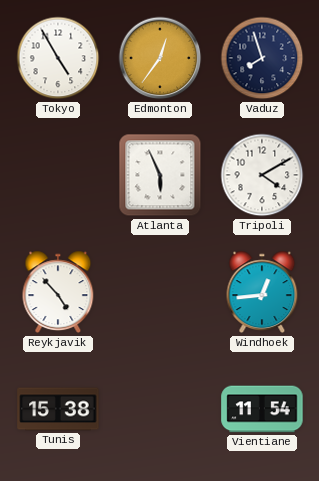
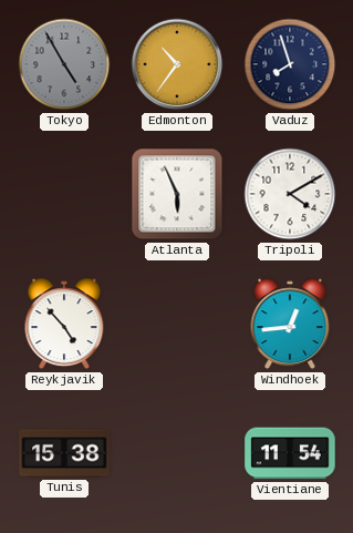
Tokyo dial: white -> grey
Edmonton: 12:36 -> 10:36
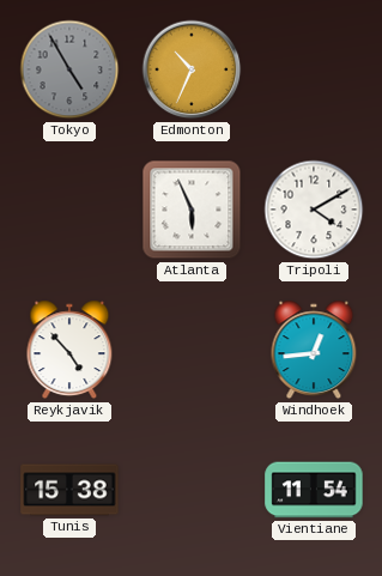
Edmonton: 10:36 -> 10:34
Vaduz: 7:57 -> none
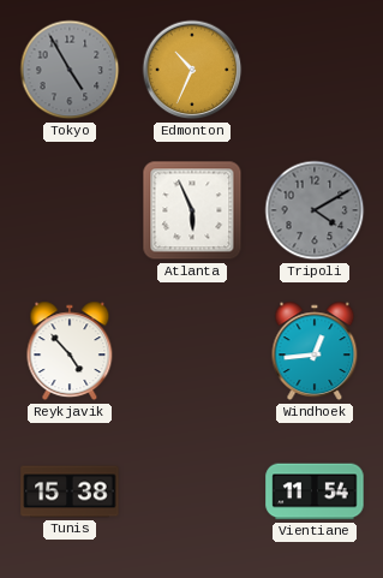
Tripoli dial: white -> grey
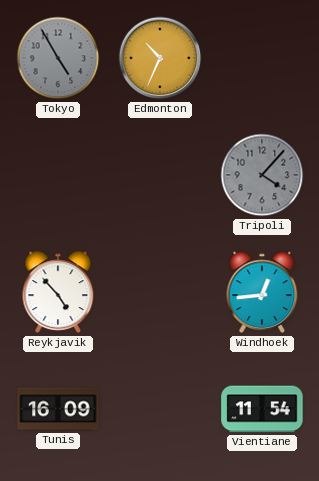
Atlanta: 5:56 -> none
Tripoli: 4:10 -> 4:07
Tunis: 15:38 -> 16:09
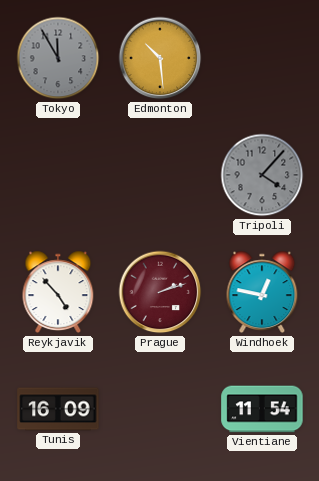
Tokyo: 4:55 -> 11:55
Edmonton: 10:34 -> 10:29
Prague: none -> 2:12
Windhoek: 12:44 -> 12:47
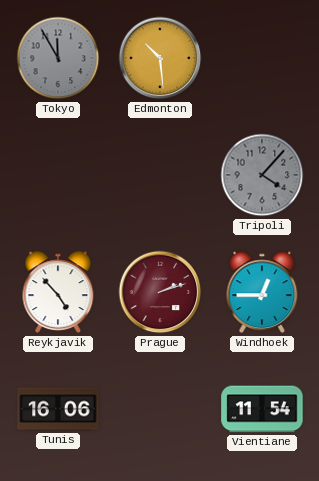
Windhoek: 12:47 -> 12:45
Tunis: 16:09 -> 16:06
